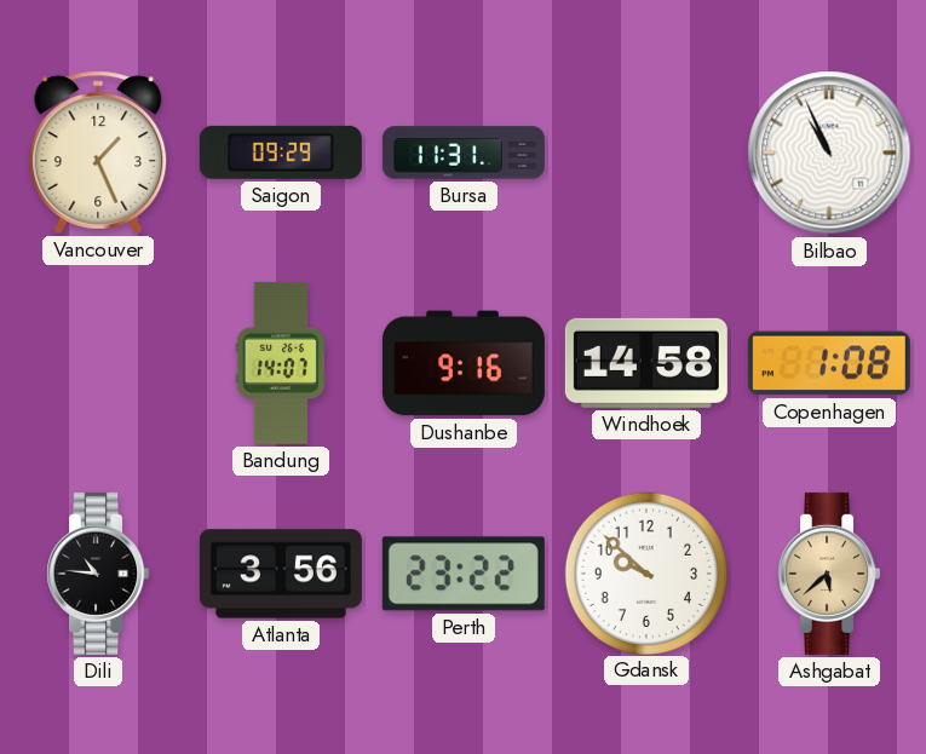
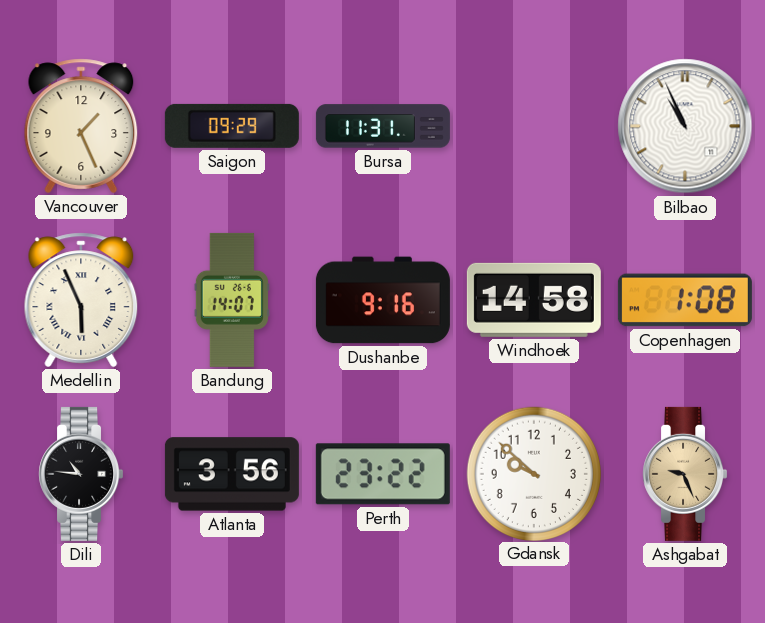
Medellin: none -> 5:56
Ashgabat: 5:38 -> 9:26
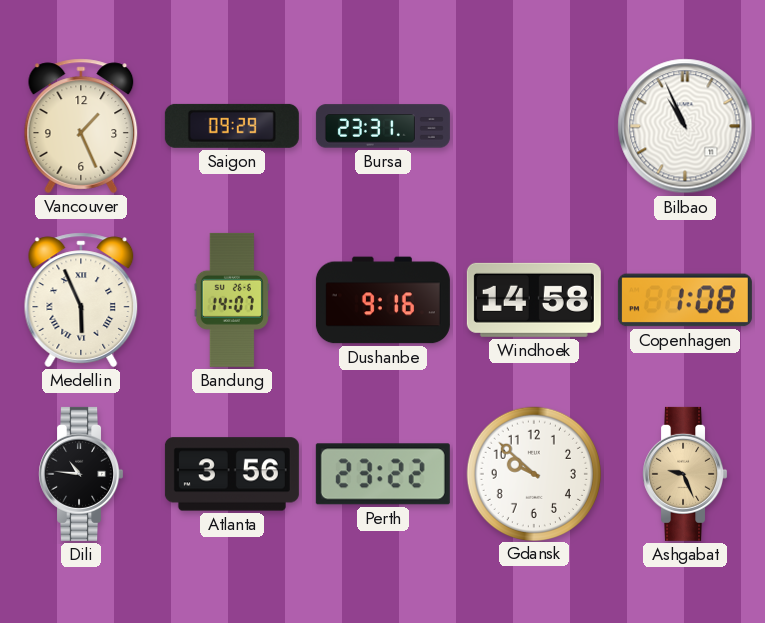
Bursa: 11:31 -> 23:31
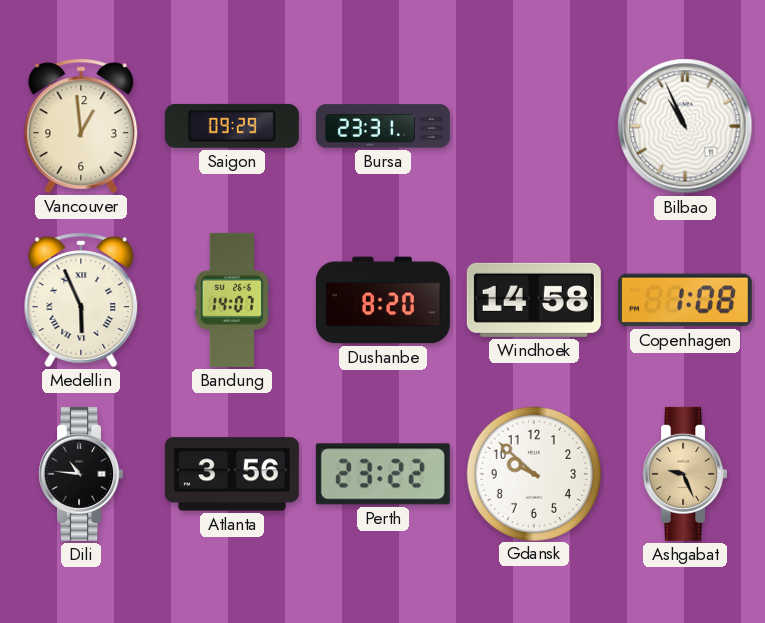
Vancouver: 1:26 -> 12:59
Dushanbe: 9:16 -> 8:20
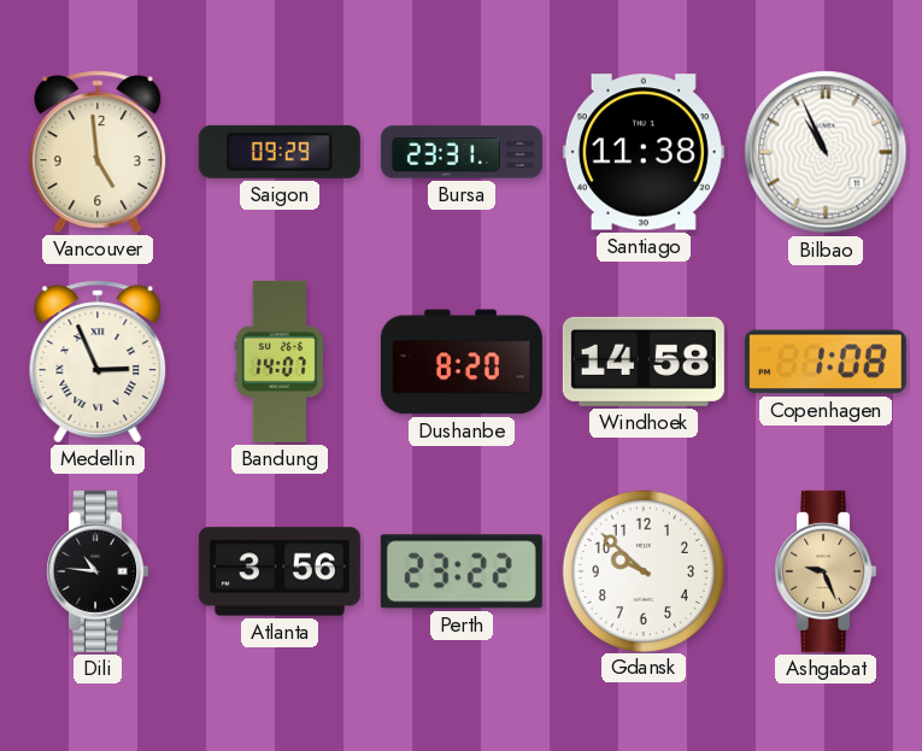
Vancouver: 12:59 -> 4:59
Santiago: none -> 11:38
Medellin: 5:56 -> 2:56
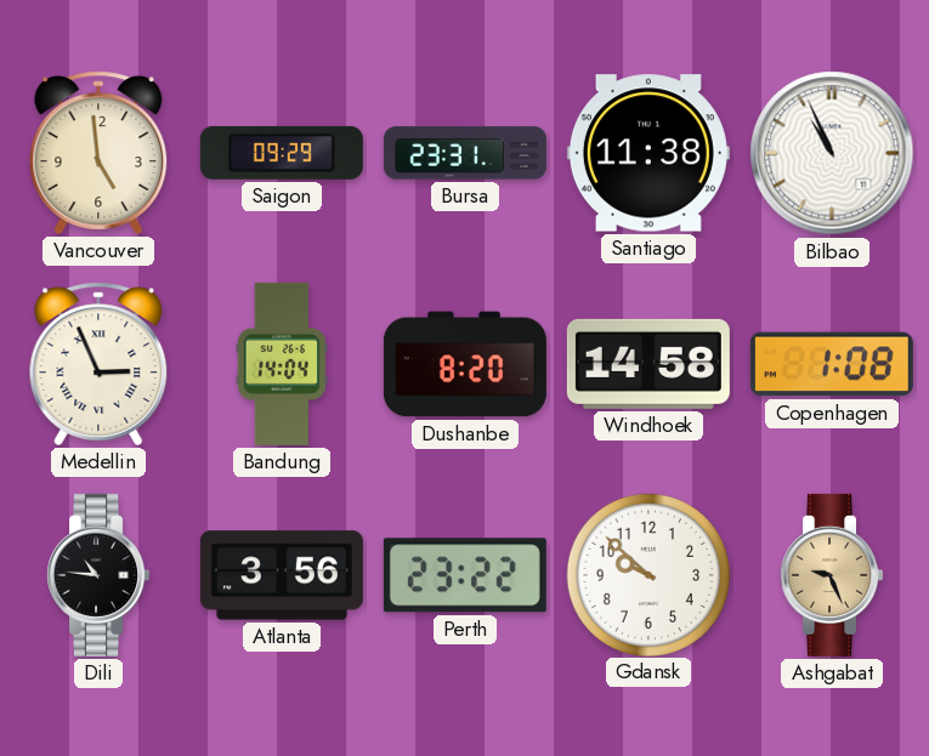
Bandung: 14:07 -> 14:04
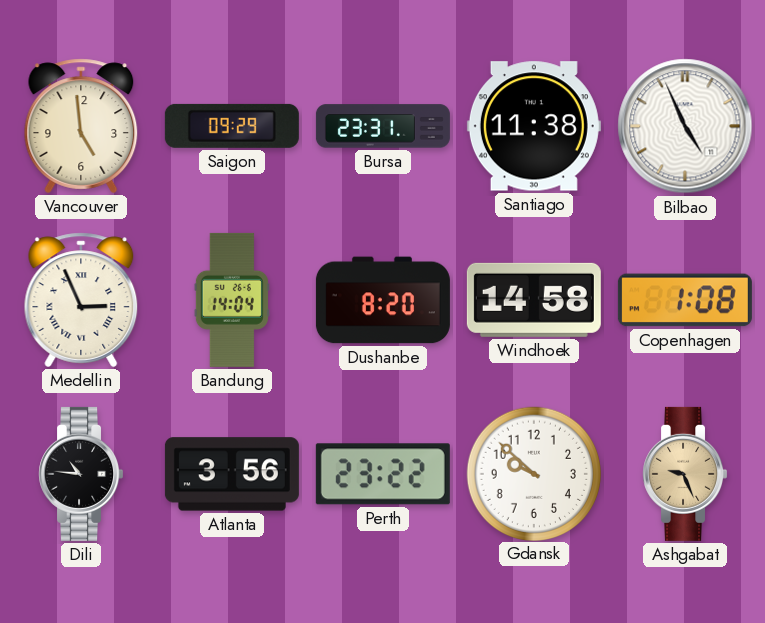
Bilbao: 10:56 -> 4:56
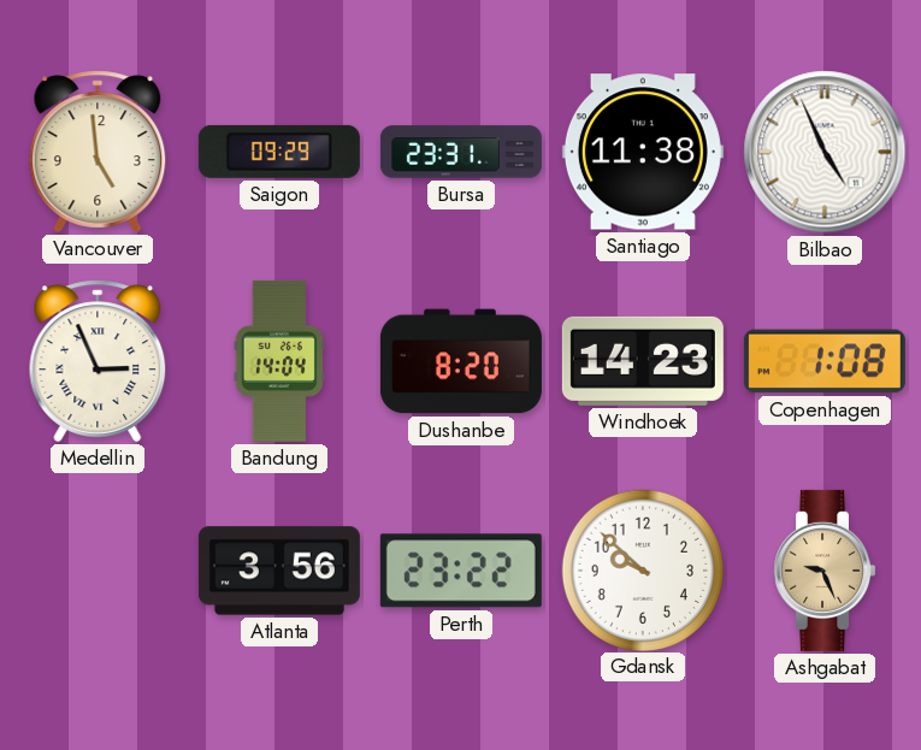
Windhoek: 14:58 -> 14:23
Dili: 10:46 -> none
